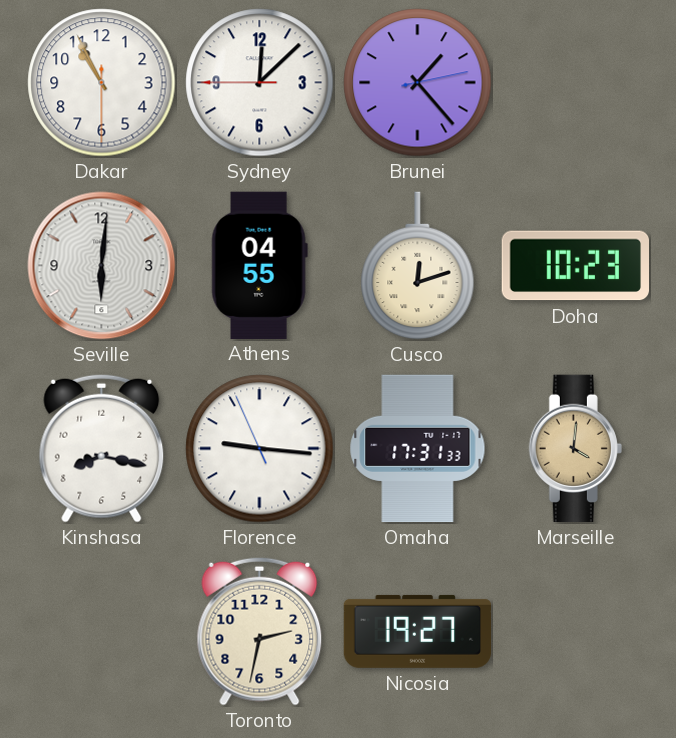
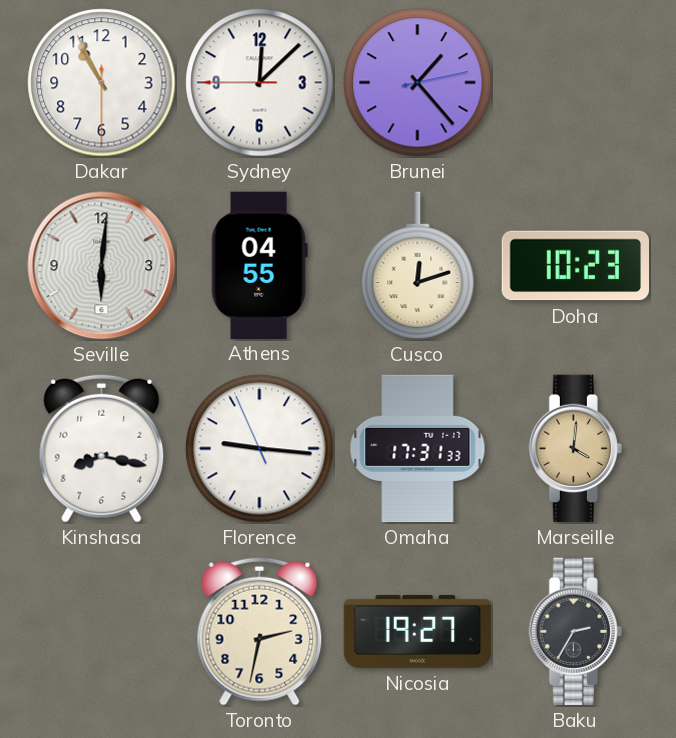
Baku: none -> 2:35
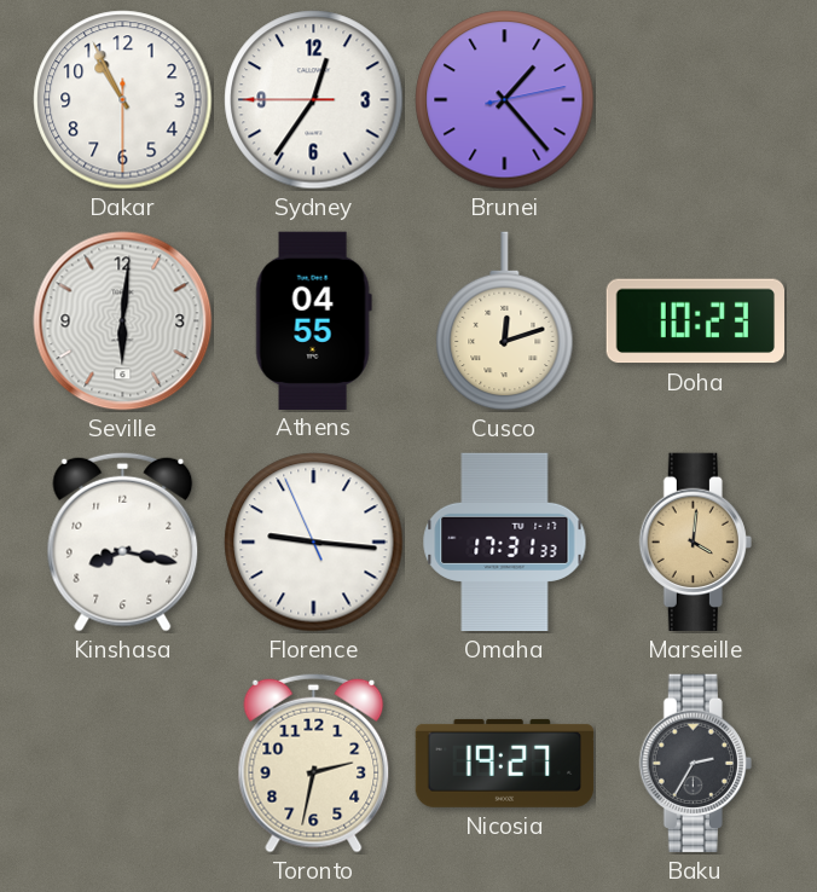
Sydney: 12:07 -> 12:35
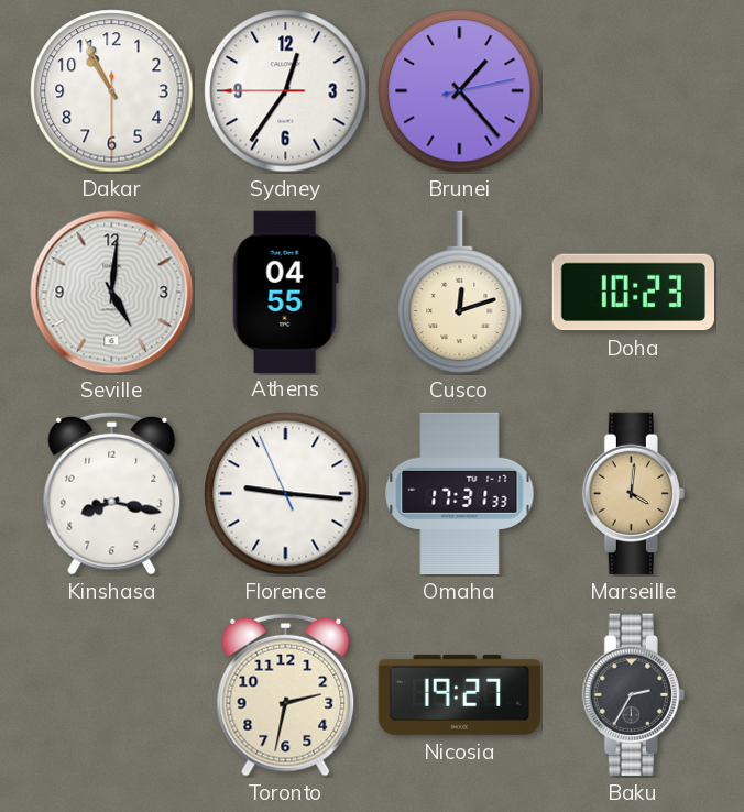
Seville: 6:01 -> 5:01
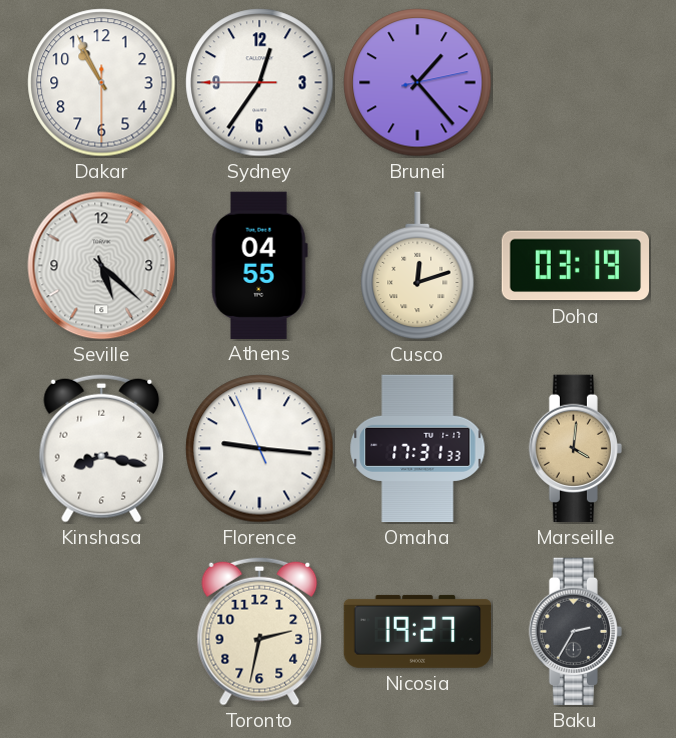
Seville: 5:01 -> 5:22
Doha: 10:23 -> 03:19
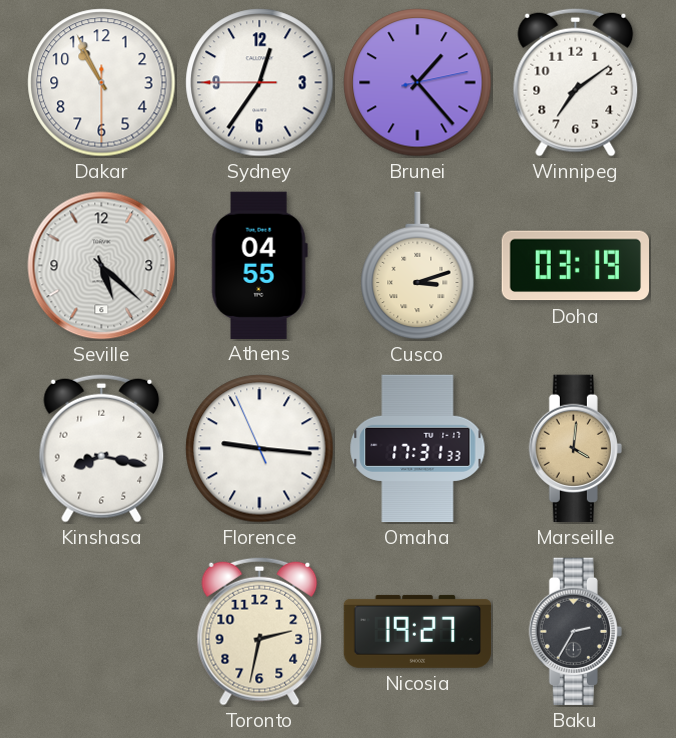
Winnipeg: none -> 7:09
Cusco: 12:12 -> 3:12
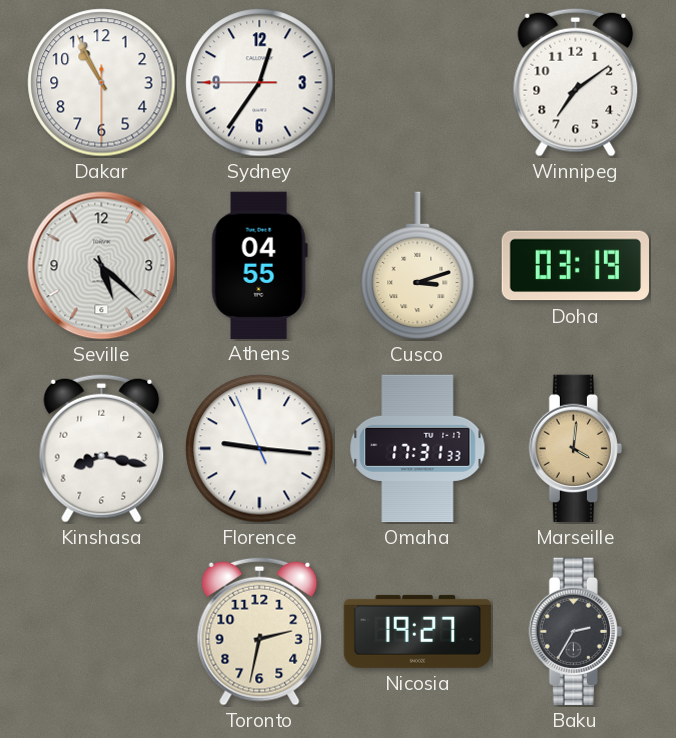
Brunei: 1:23 -> none
